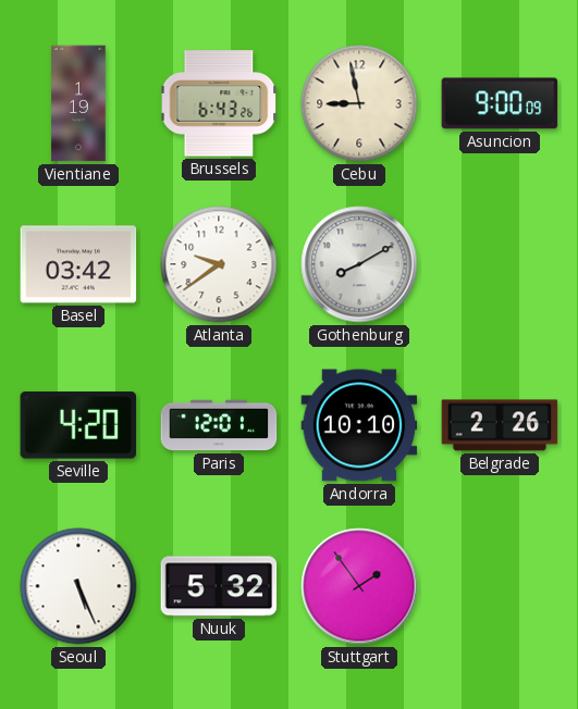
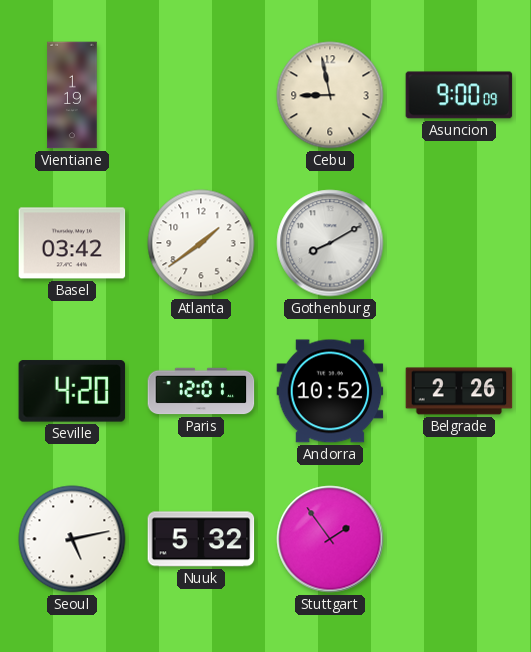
Brussels: 6:43 -> none
Atlanta: 9:39 -> 1:39
Andorra: 10:10 -> 10:52
Seoul: 5:26 -> 5:13
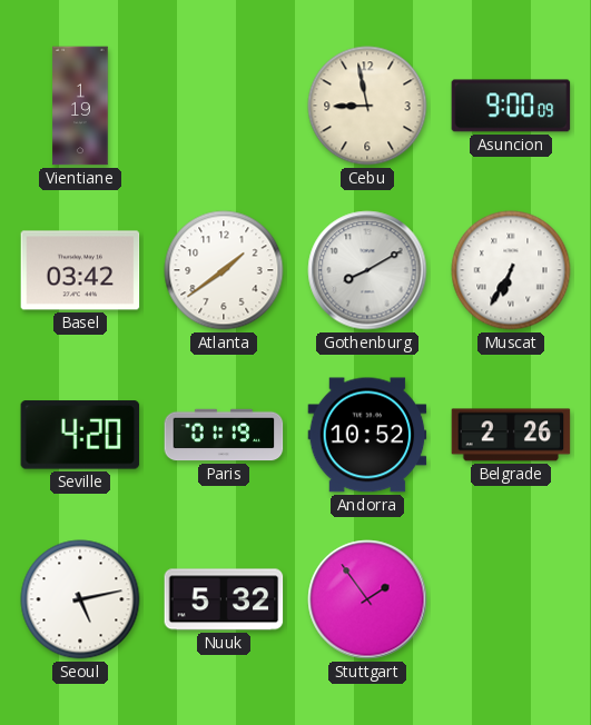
Muscat: none -> 6:35
Paris: 12:01 -> 01:19
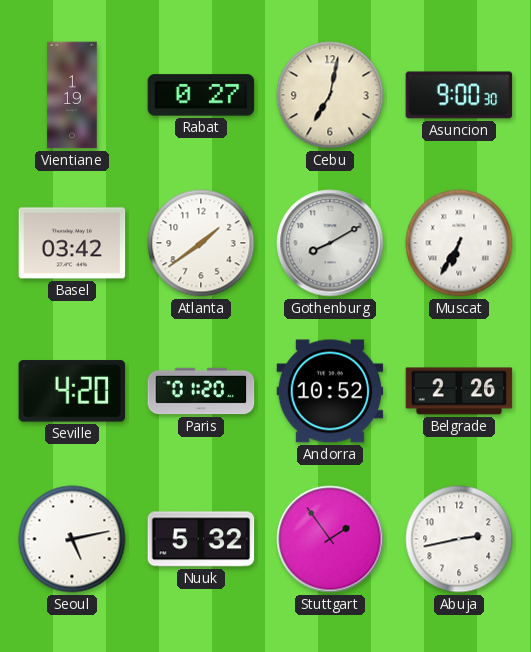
Rabat: none -> 0:27
Cebu: 8:58 -> 7:02
Asuncion: 9:00:09 -> 9:00:30
Paris: 01:19 -> 01:20
Abuja: none -> 2:43
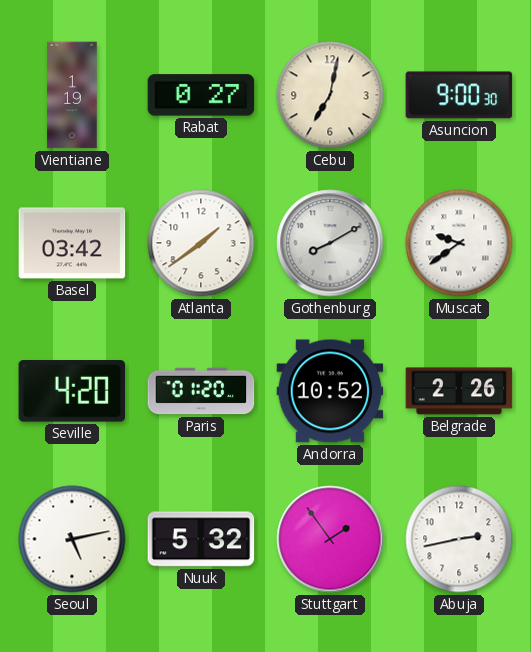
Muscat: 6:35 -> 9:39
